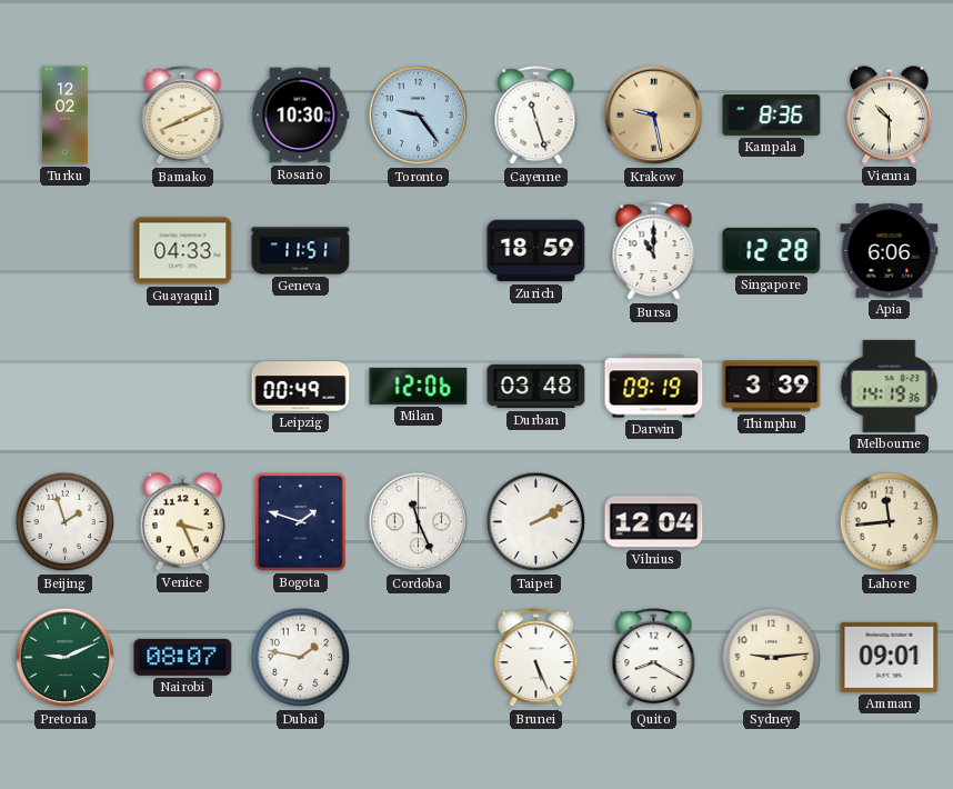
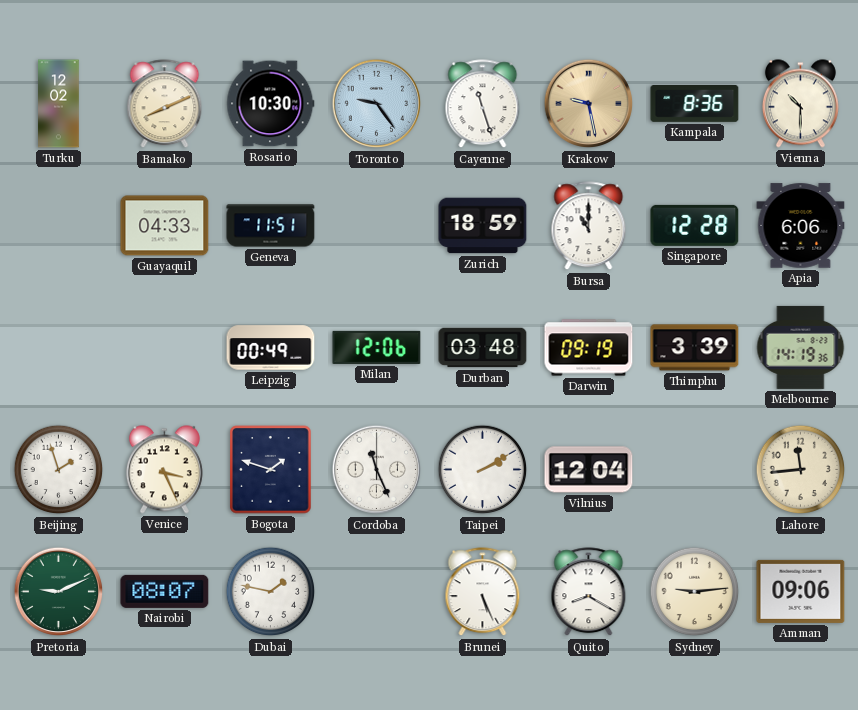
Amman: 09:01 -> 09:06
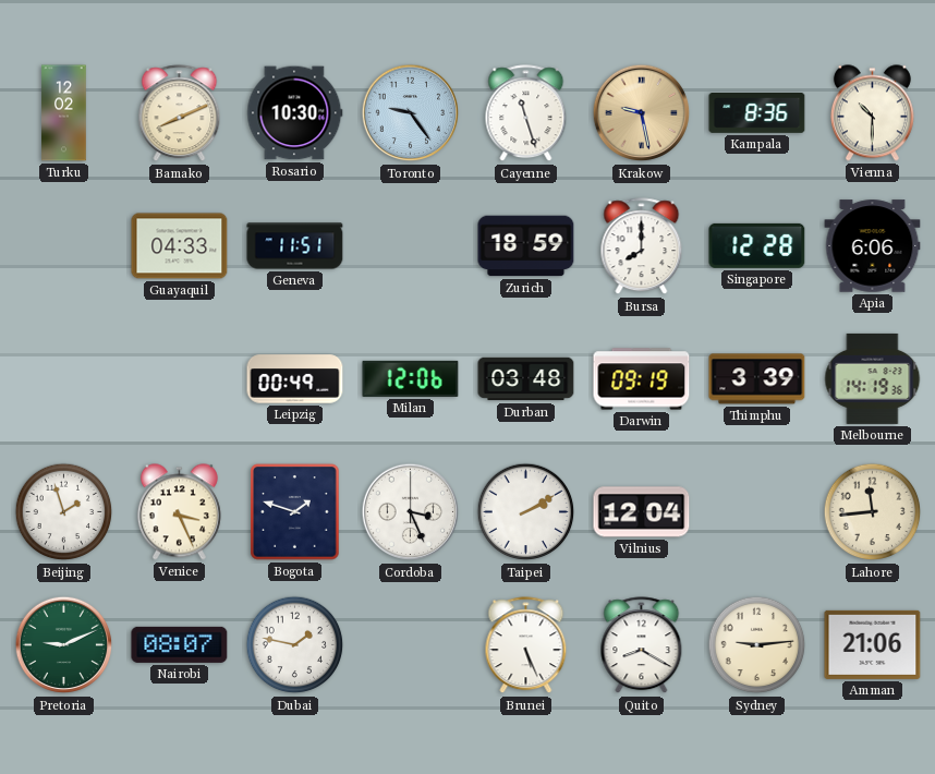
Bursa: 11:00 -> 8:00
Cordoba: 11:26 -> 3:26
Amman: 09:06 -> 21:06
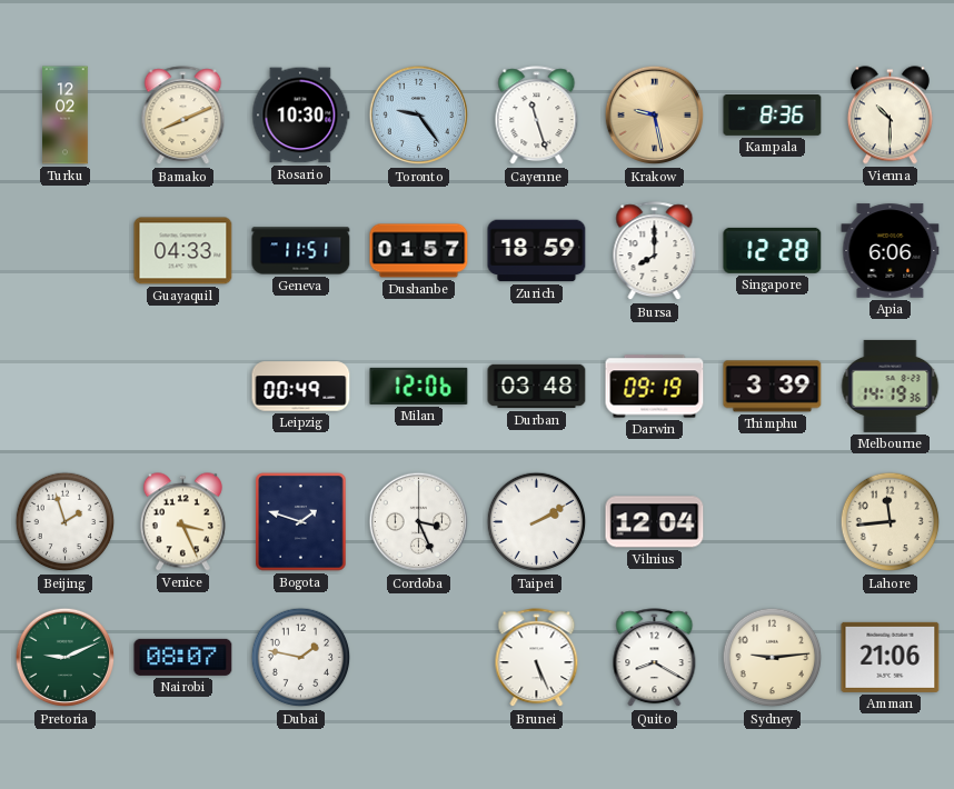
Dushanbe: none -> 01:57
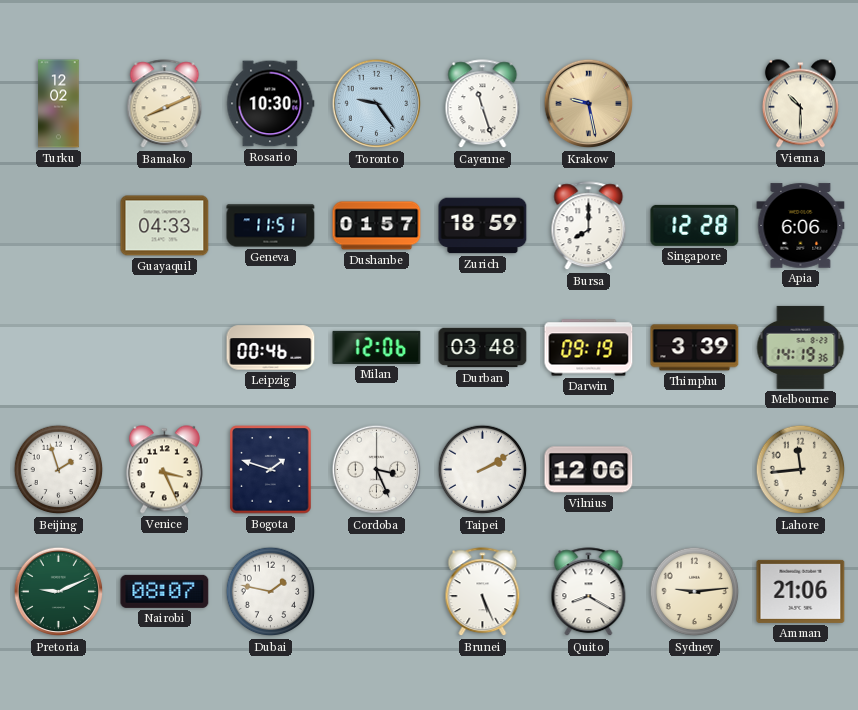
Kampala: 8:36 -> none
Leipzig: 00:49 -> 00:46
Vilnius: 12:04 -> 12:06
